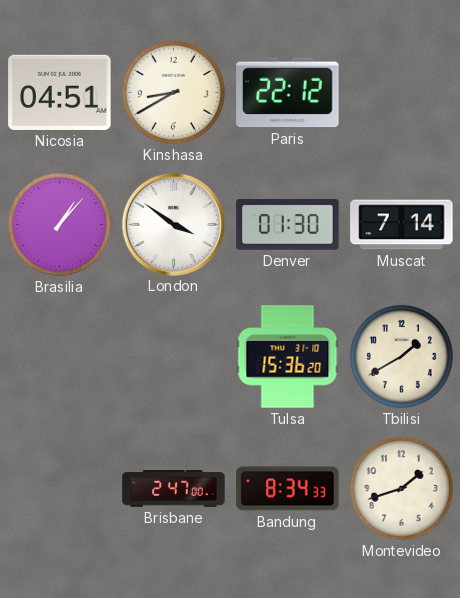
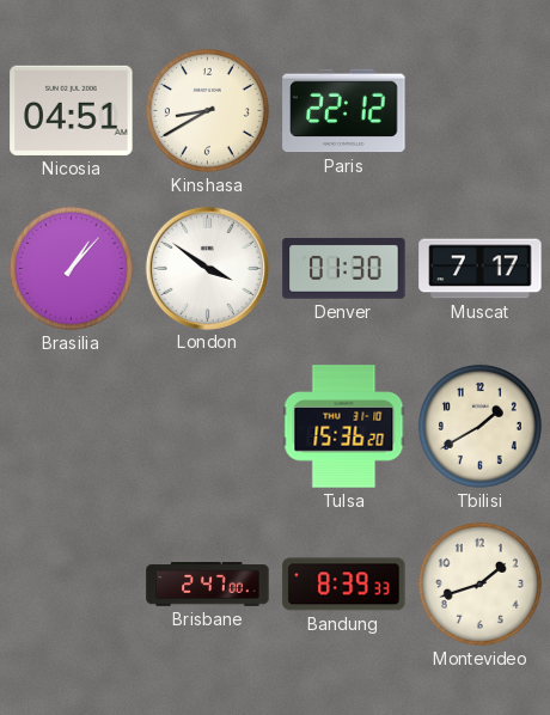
Muscat: 7:14 -> 7:17
Bandung: 8:34 -> 8:39
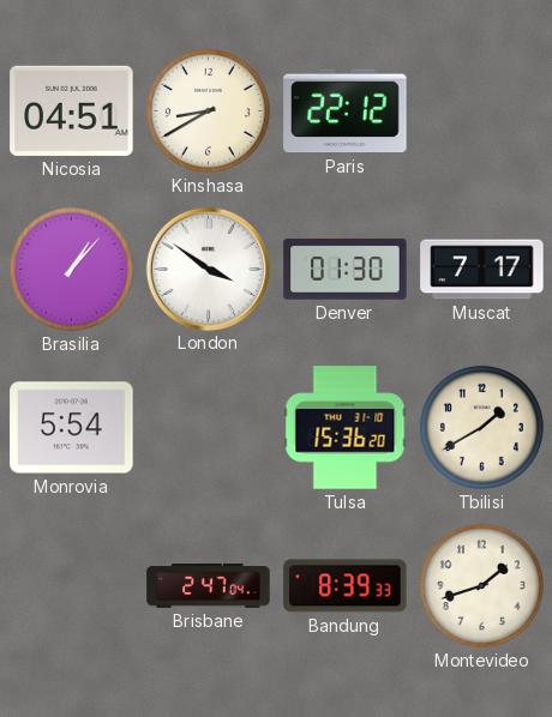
Monrovia: none -> 5:54
Brisbane: 2:47:00 -> 2:47:04
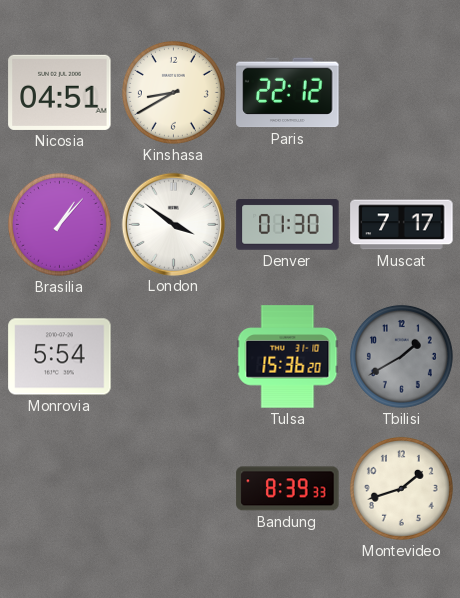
Tbilisi dial: cream -> grey
Brisbane: 2:47 -> none
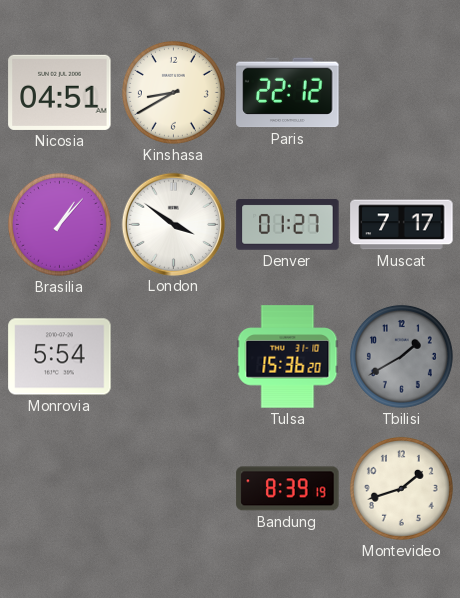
Denver: 01:30 -> 01:27
Bandung: 8:39:33 -> 8:39:19
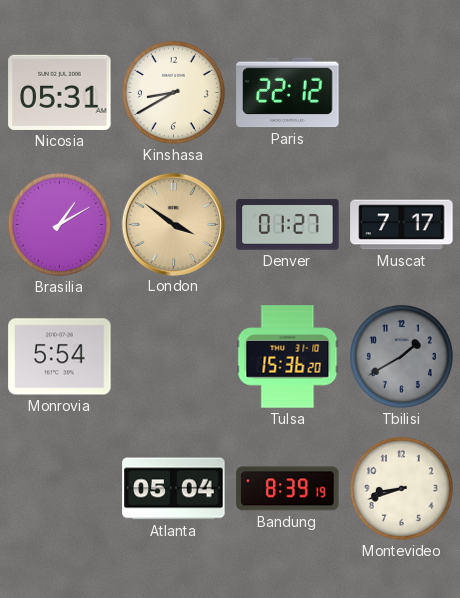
Nicosia: 04:51 -> 05:31
Brasilia: 1:07 -> 1:10
London dial: white -> champagne
Atlanta: none -> 05:04
Montevideo: 1:42 -> 8:42
